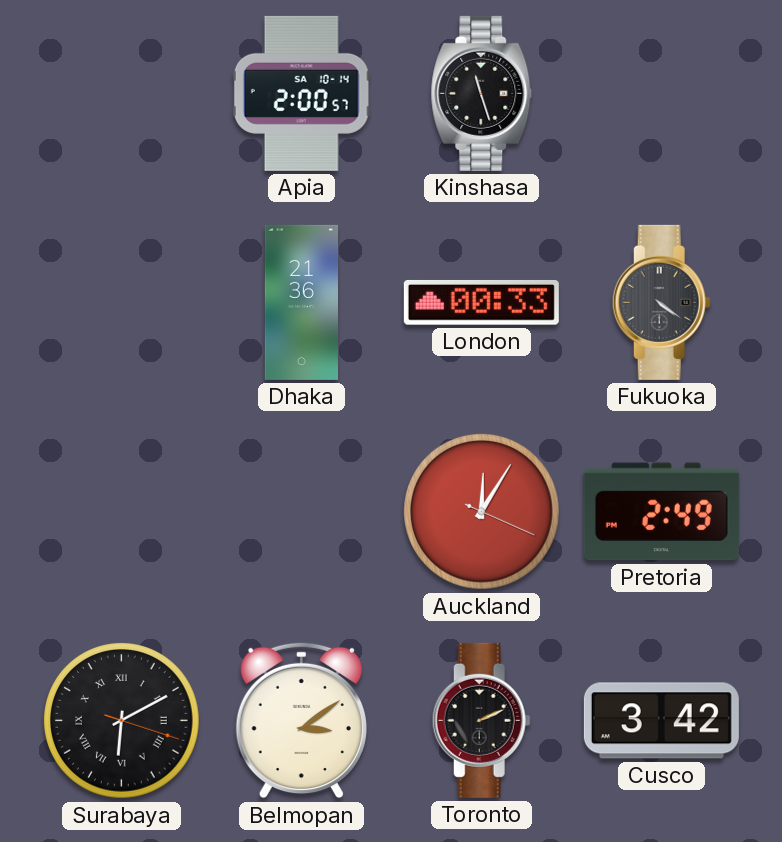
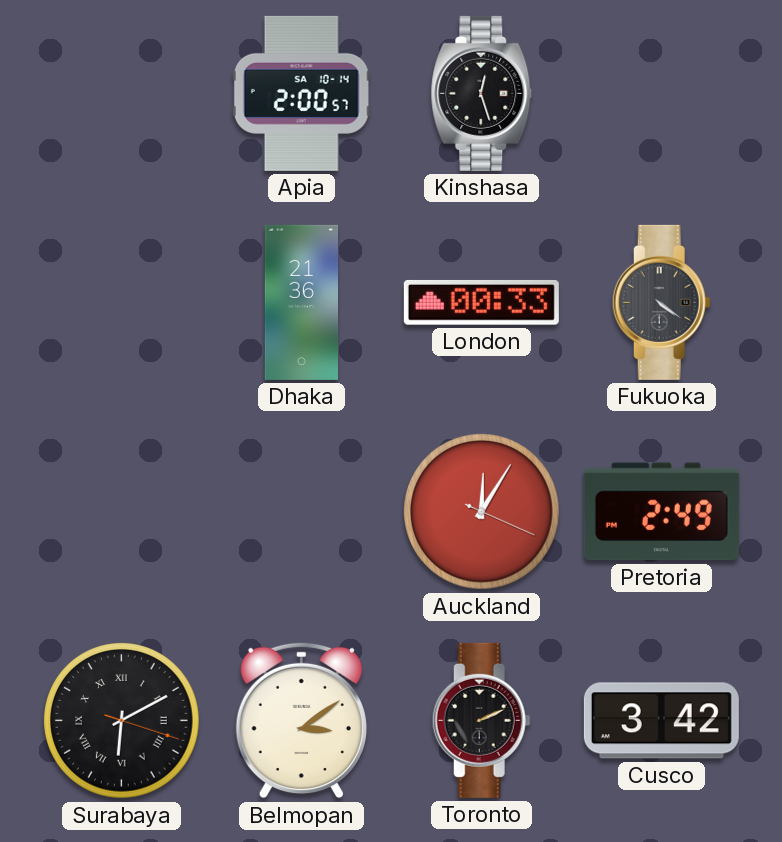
Kinshasa: 11:27 -> 12:27
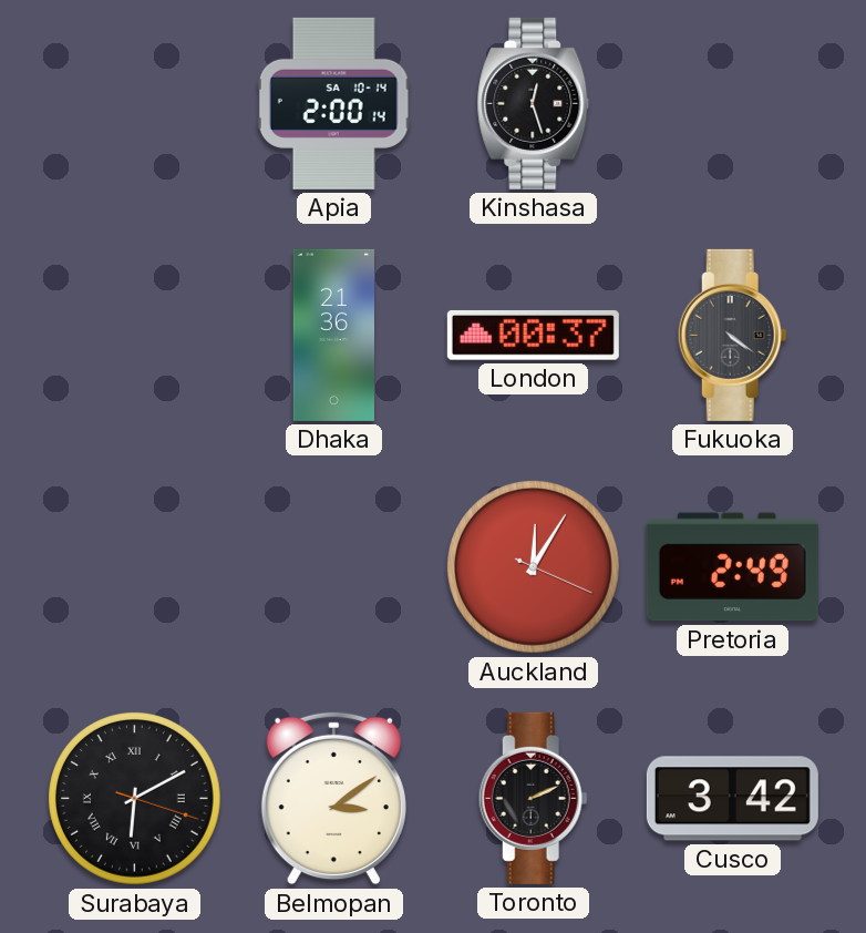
Apia: 2:00:57 -> 2:00:14
London: 00:33 -> 00:37
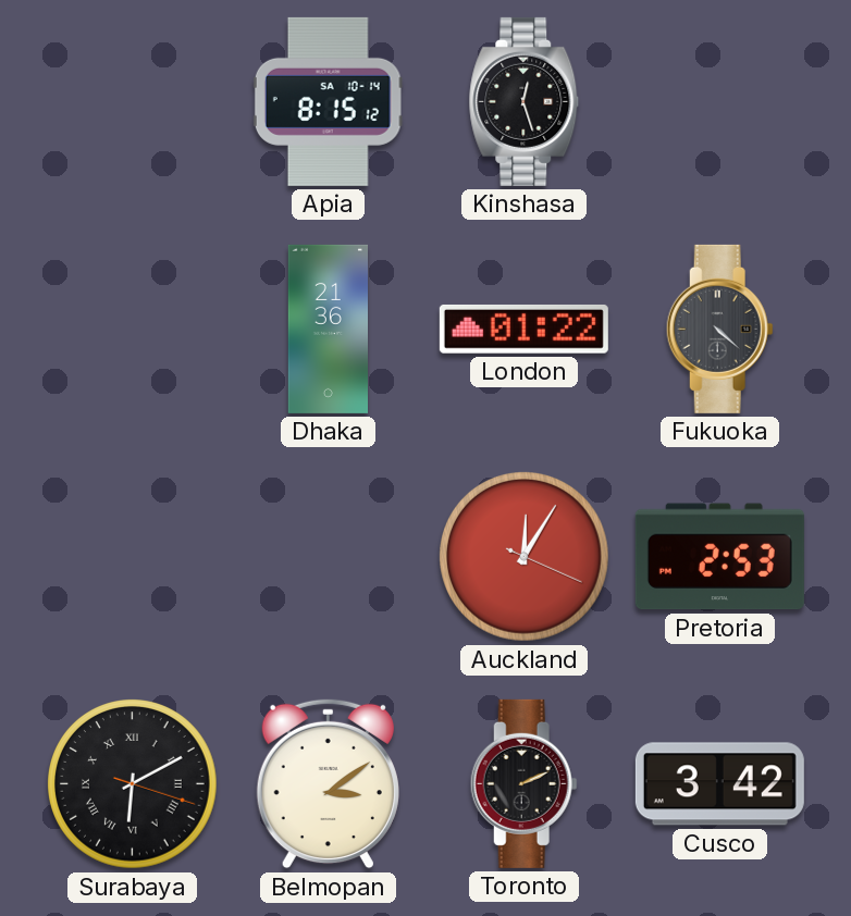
Apia: 2:00 -> 8:15
London: 00:37 -> 01:22
Fukuoka: 4:21 -> 4:22
Pretoria: 2:49 -> 2:53
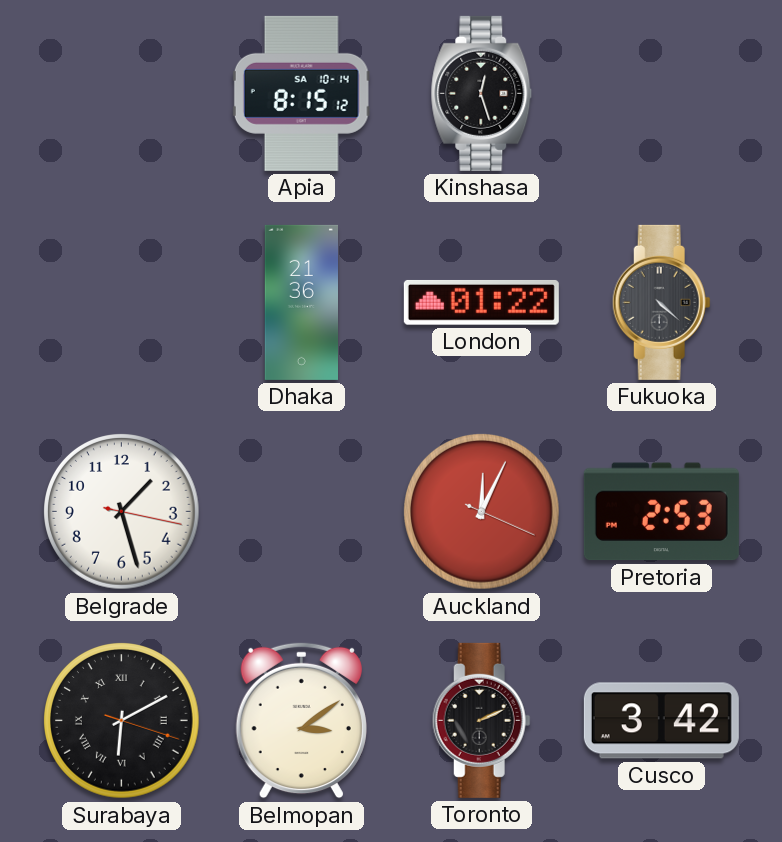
Belgrade: none -> 1:27
Auckland: 12:05 -> 12:04
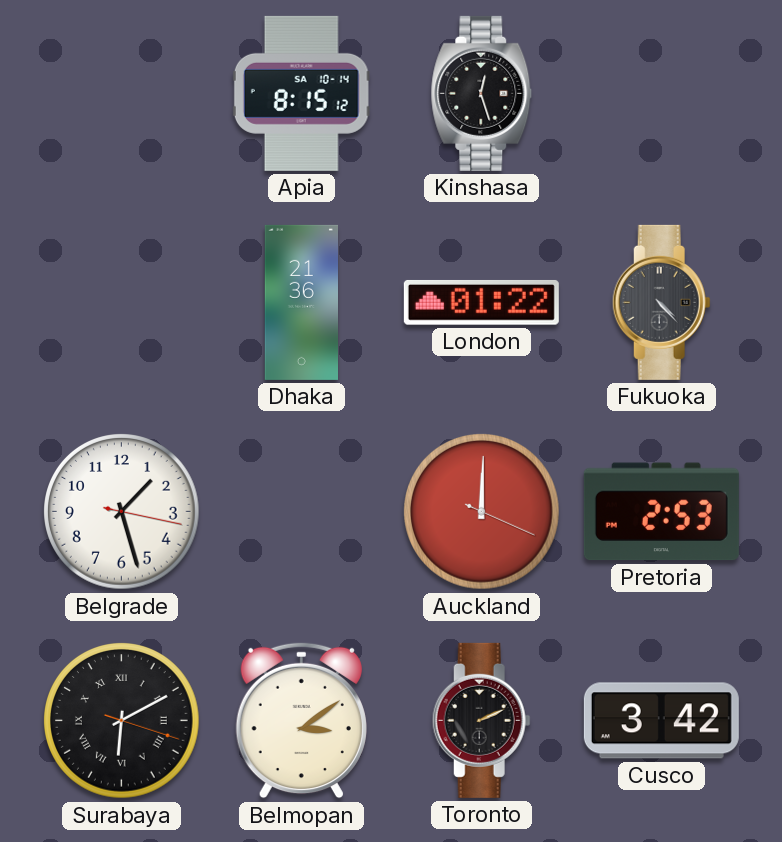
Fukuoka: 4:22 -> 4:23
Auckland: 12:04 -> 12:00
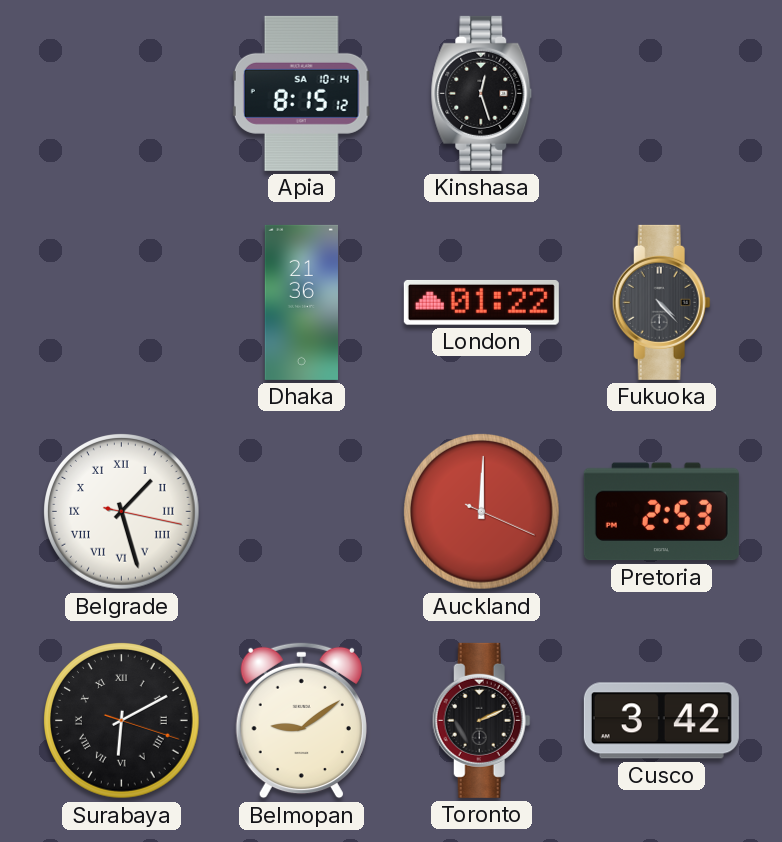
Belgrade numerals: Arabic -> Roman
Belmopan: 3:09 -> 9:09
